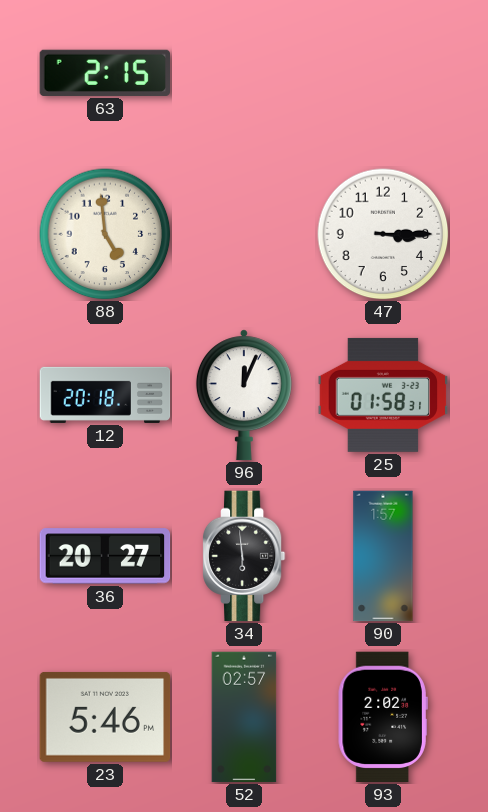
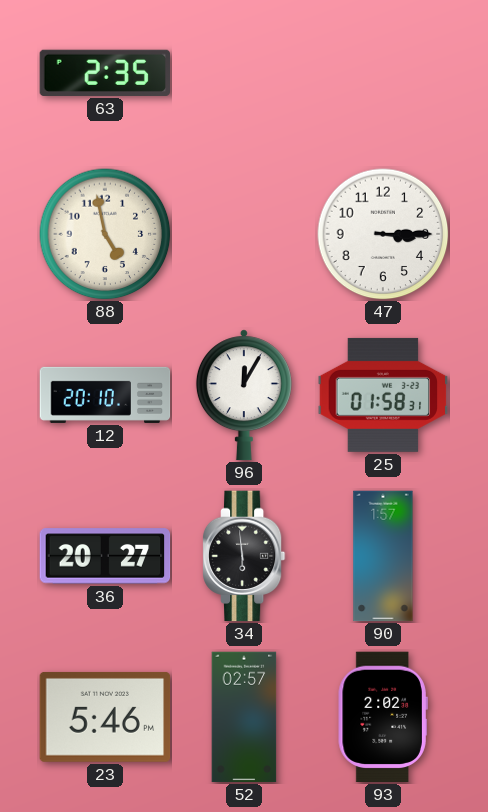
63: 2:15 -> 2:35
88: 4:59 -> 4:58
12: 20:18 -> 20:10
96: 12:04 -> 12:05
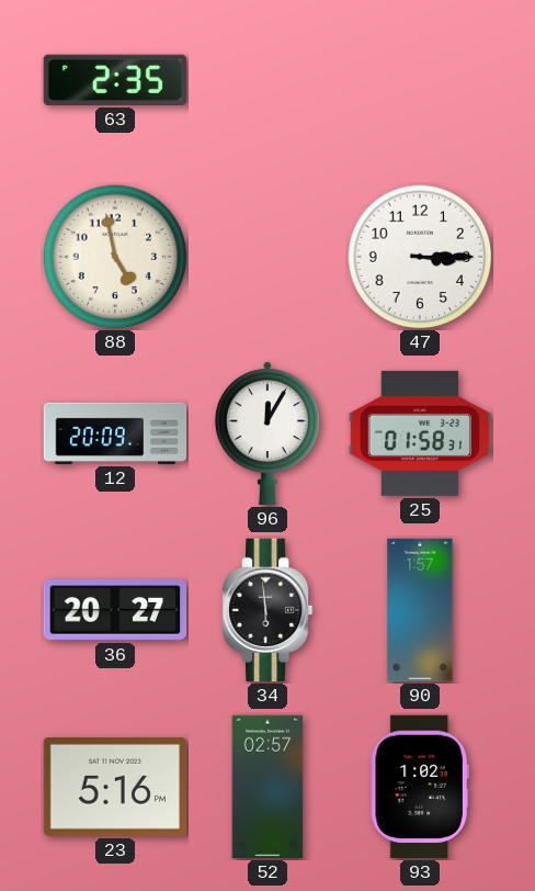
12: 20:10 -> 20:09
23: 5:46 -> 5:16
93: 2:02 -> 1:02
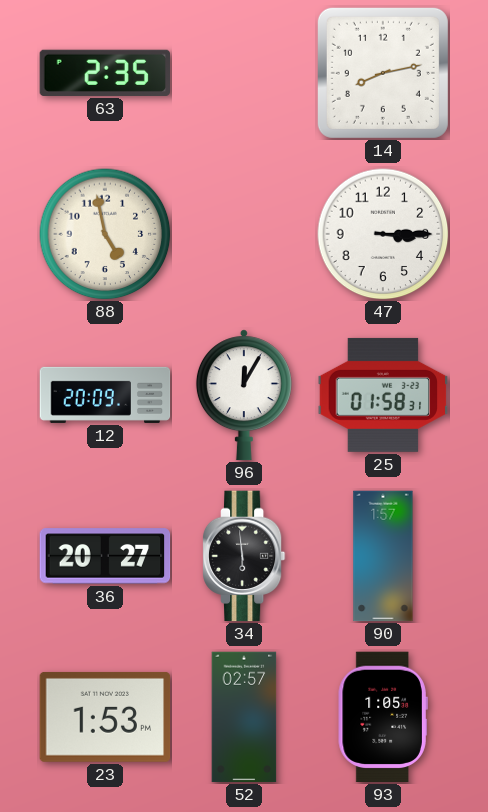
14: none -> 8:13
23: 5:16 -> 1:53
93: 1:02 -> 1:05
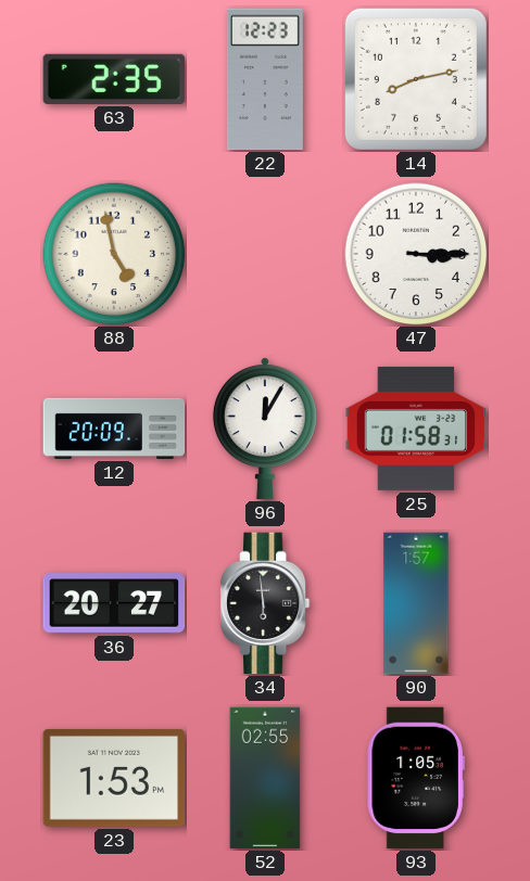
22: none -> 12:23
52: 02:57 -> 02:55
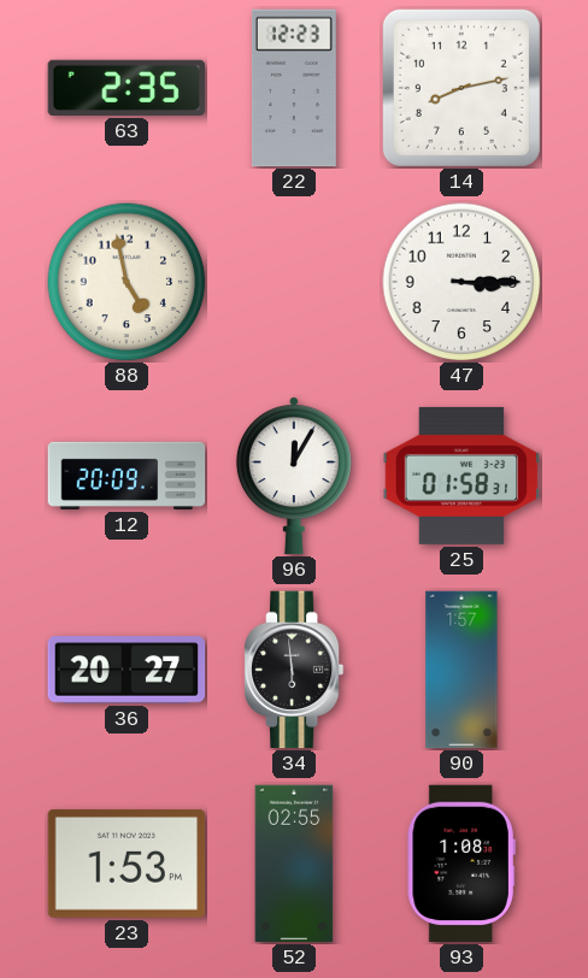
93: 1:05 -> 1:08
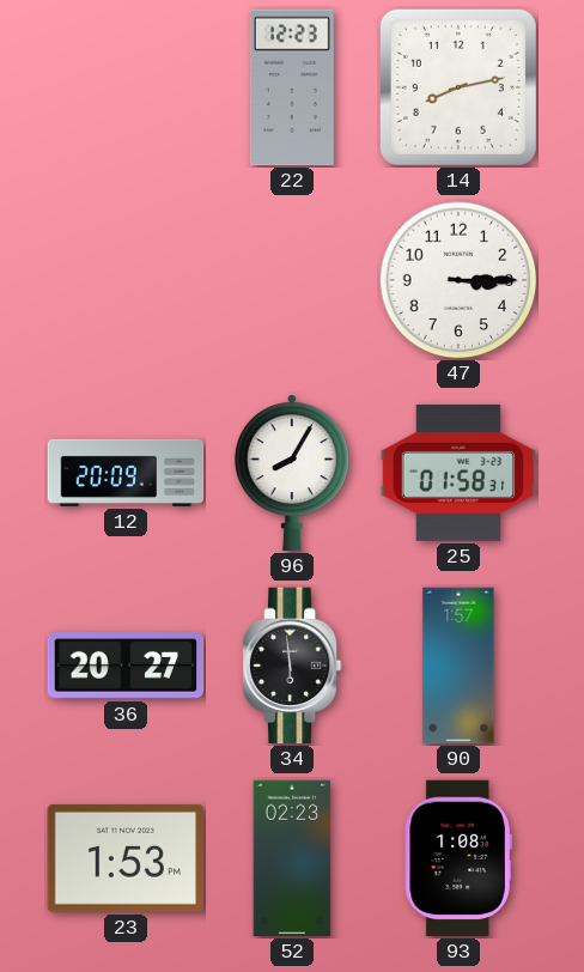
63: 2:35 -> none
88: 4:58 -> none
96: 12:05 -> 8:05
52: 02:55 -> 02:23
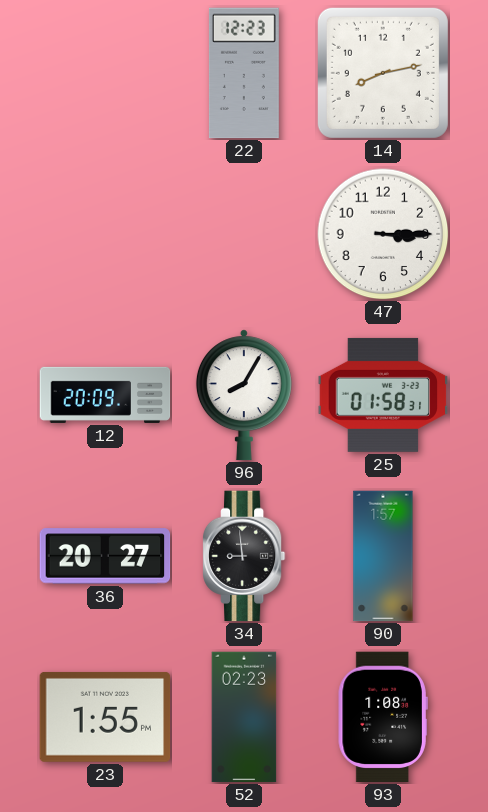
34: 5:59 -> 8:59
23: 1:53 -> 1:55
